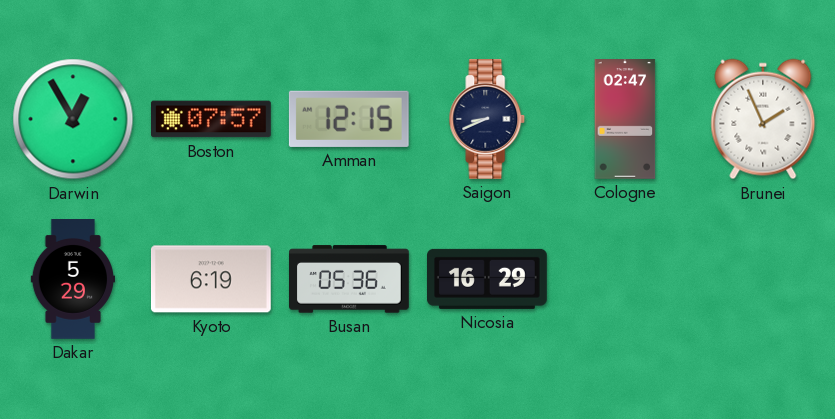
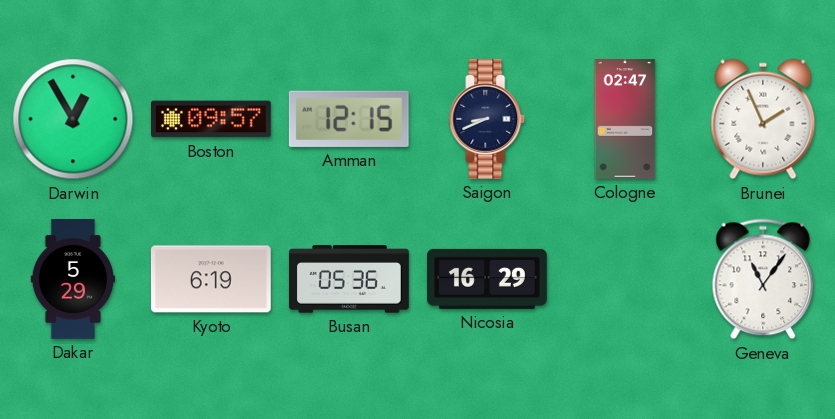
Boston: 07:57 -> 09:57
Geneva: none -> 11:06
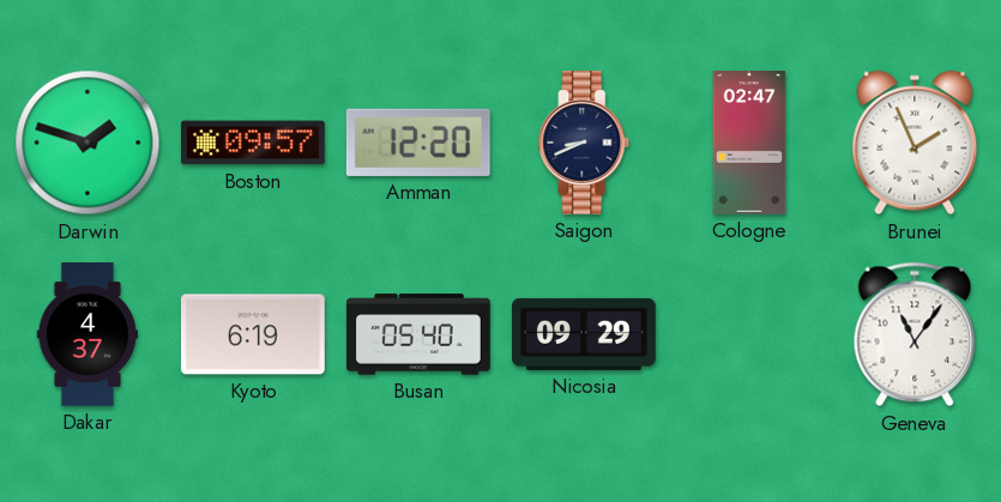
Darwin: 12:55 -> 1:48
Amman: 12:15 -> 12:20
Dakar: 5:29 -> 4:37
Busan: 05:36 -> 05:40
Nicosia: 16:29 -> 09:29
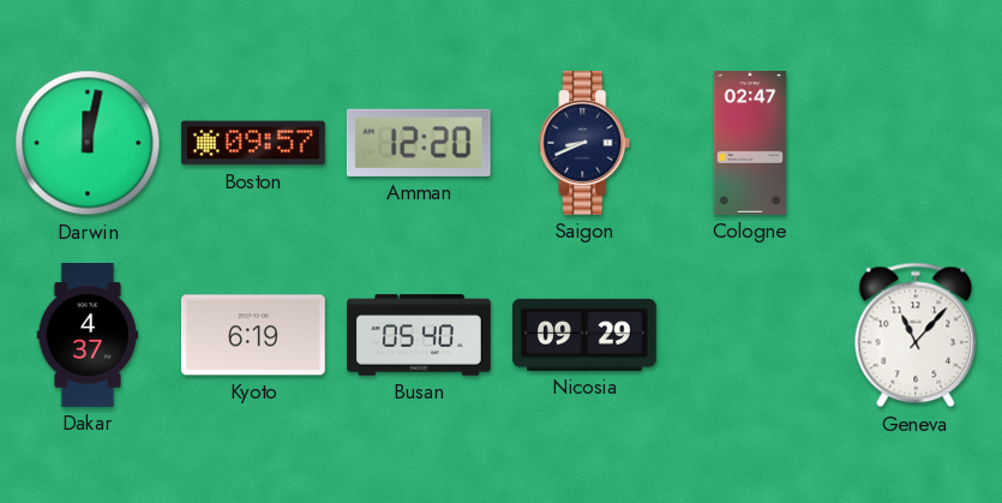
Darwin: 1:48 -> 12:02
Brunei: 1:56 -> none
Geneva: 11:06 -> 11:07
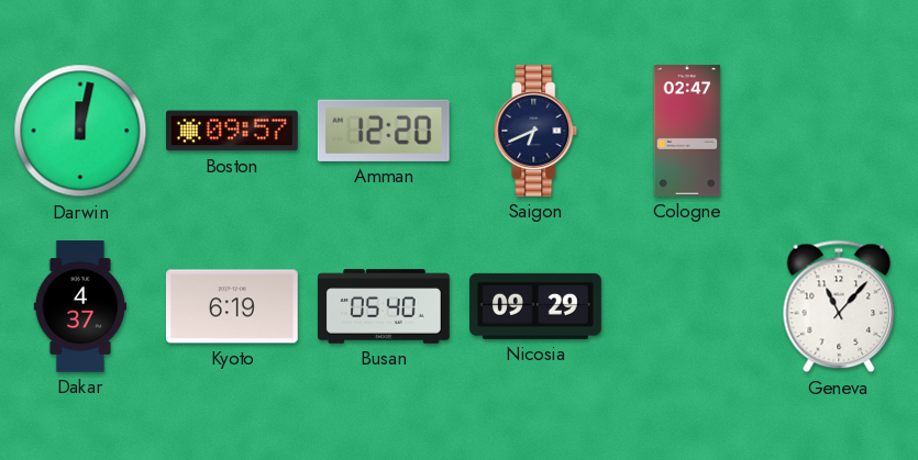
Saigon: 8:41 -> 6:41
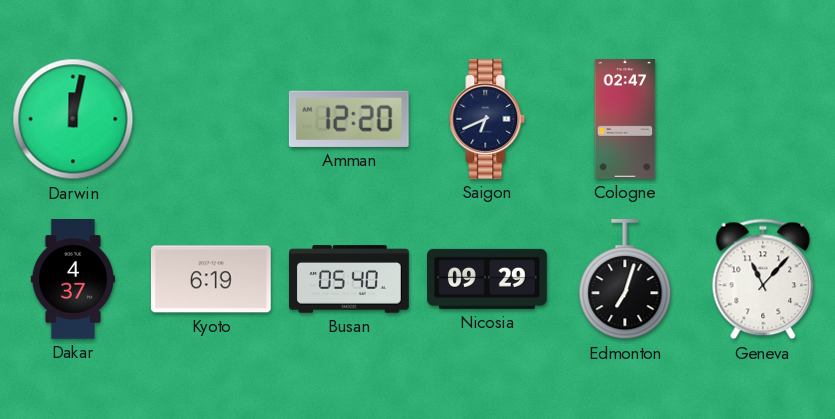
Boston: 09:57 -> none
Edmonton: none -> 7:03
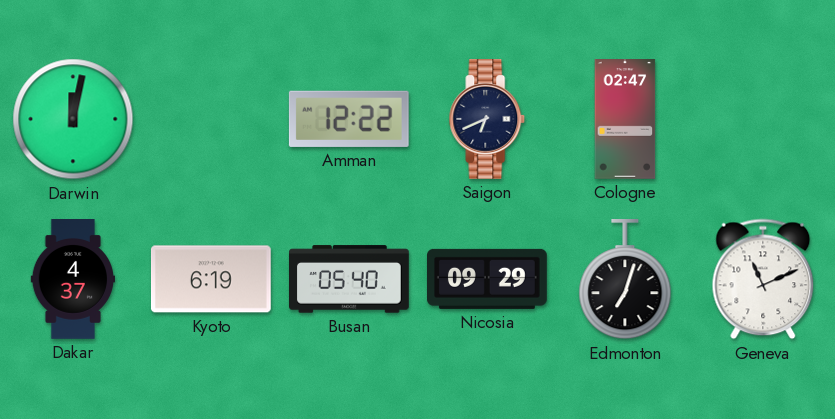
Amman: 12:20 -> 12:22
Geneva: 11:07 -> 11:11
